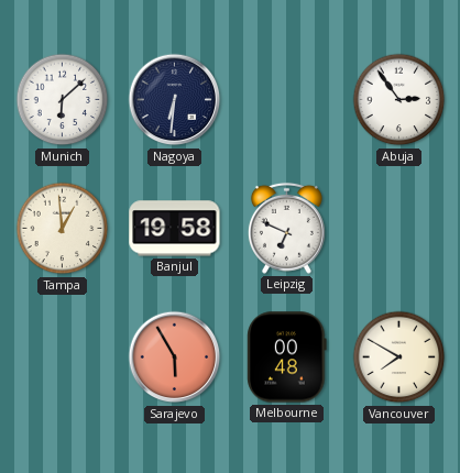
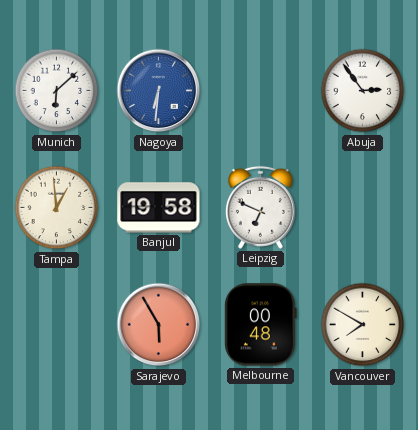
Nagoya dial: navy -> blue
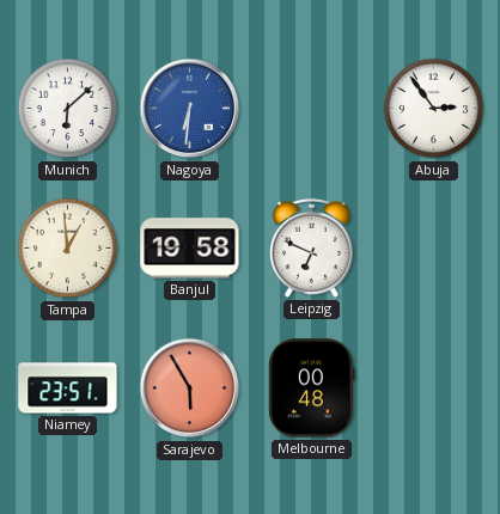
Niamey: none -> 23:51
Vancouver: 7:50 -> none
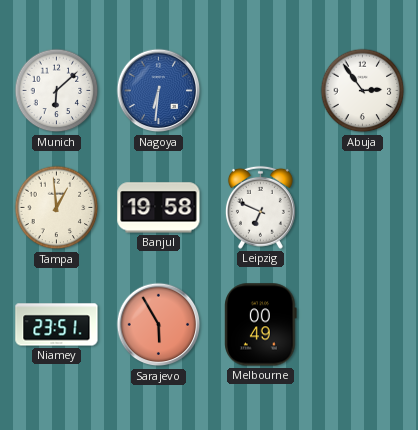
Melbourne: 00:48 -> 00:49
